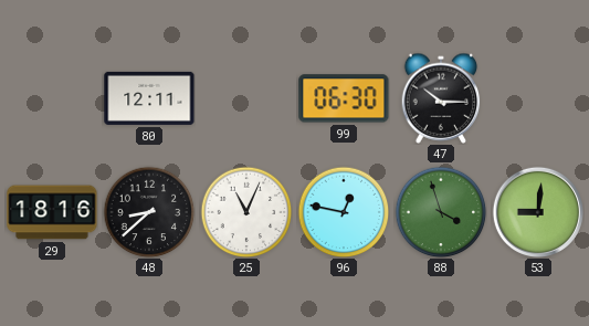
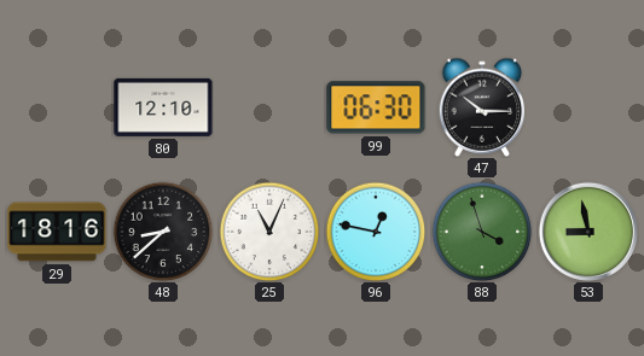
80: 12:11 -> 12:10
53: 9:01 -> 8:58
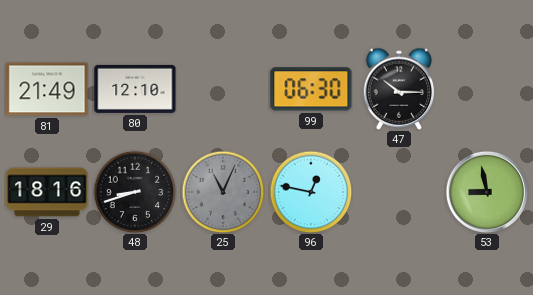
81: none -> 21:49
48: 8:38 -> 8:42
25 dial: white -> grey
88: 3:57 -> none
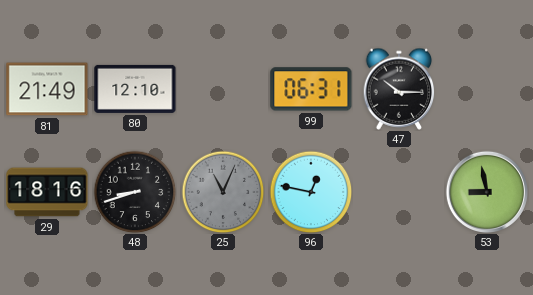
99: 06:30 -> 06:31
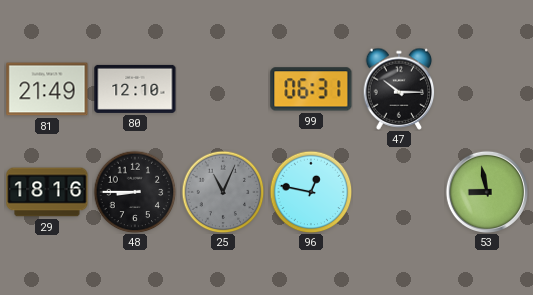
48: 8:42 -> 8:45
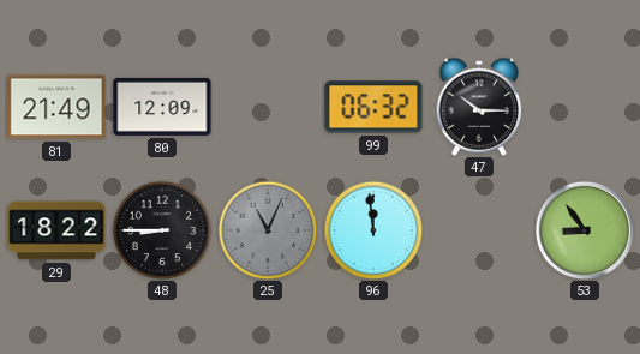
80: 12:10 -> 12:09
99: 06:31 -> 06:32
29: 18:16 -> 18:22
96: 12:47 -> 11:59
53: 8:58 -> 8:54
